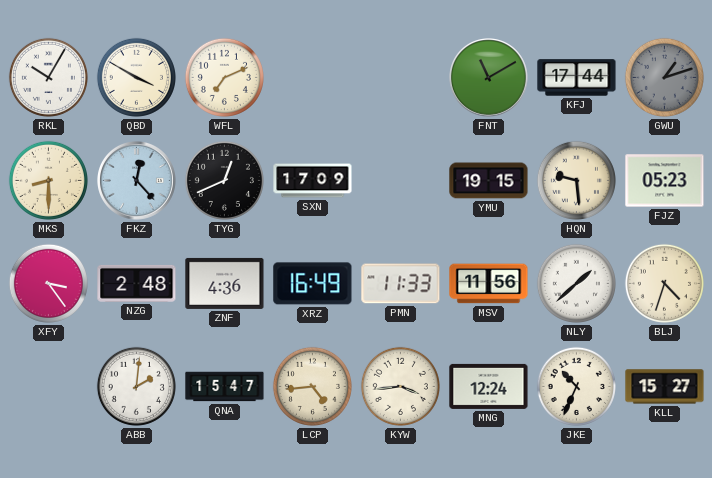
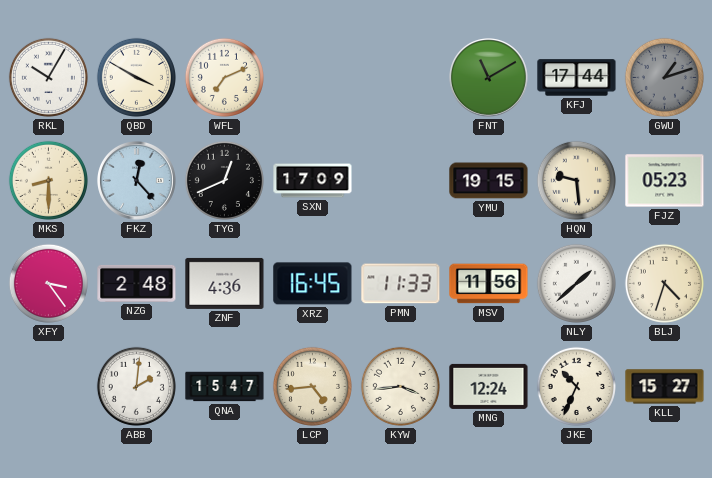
XRZ: 16:49 -> 16:45
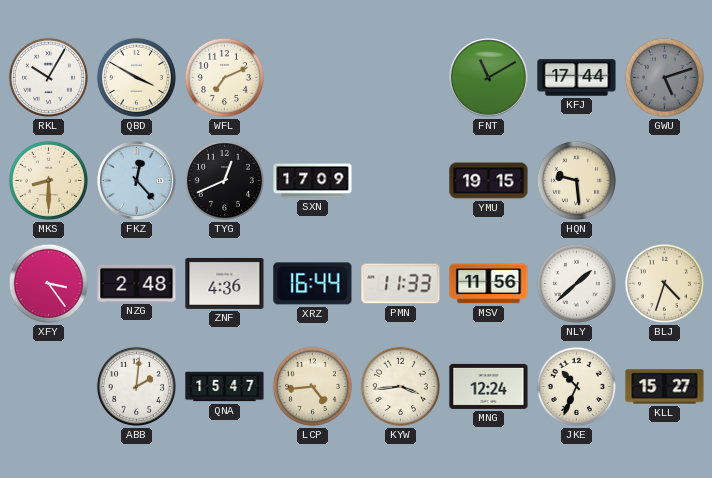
GWU: 1:12 -> 5:12
FJZ: 05:23 -> none
XRZ: 16:45 -> 16:44
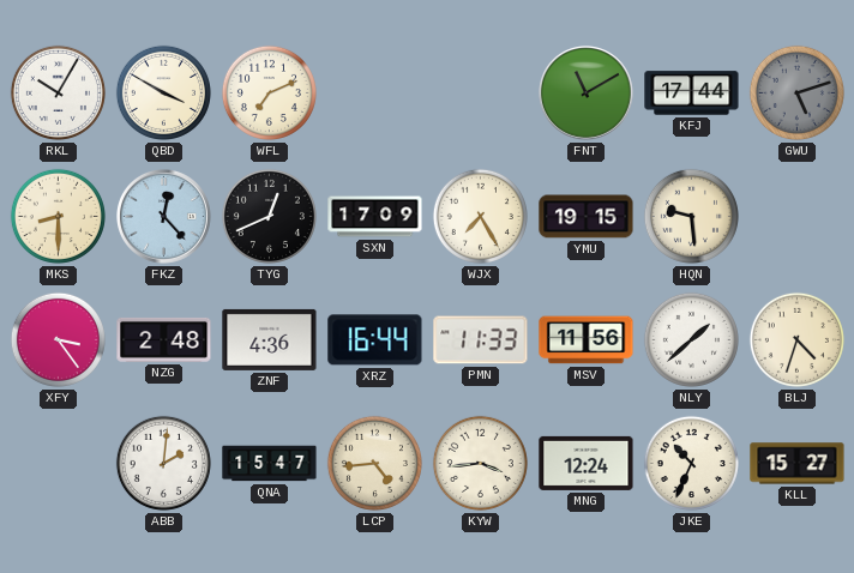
WJX: none -> 7:25
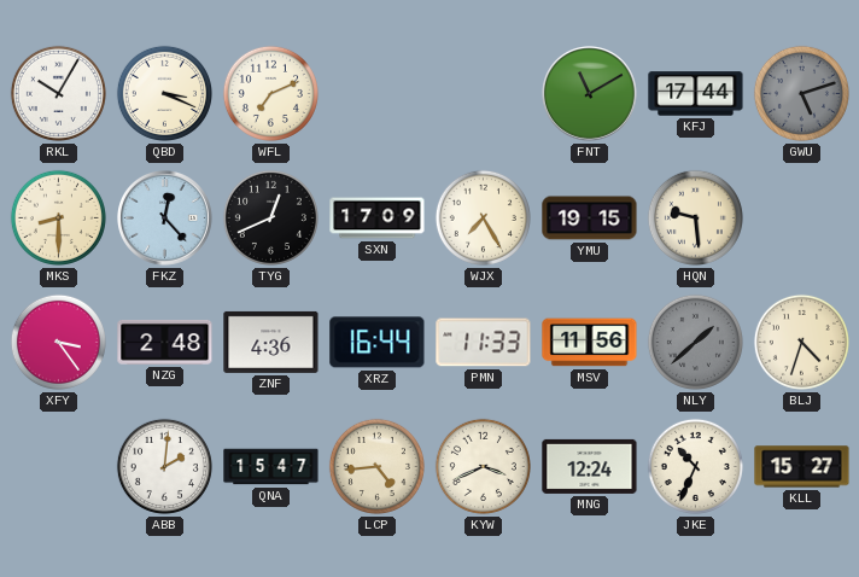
QBD: 3:50 -> 3:19
NLY dial: white -> grey
KYW: 3:44 -> 3:41
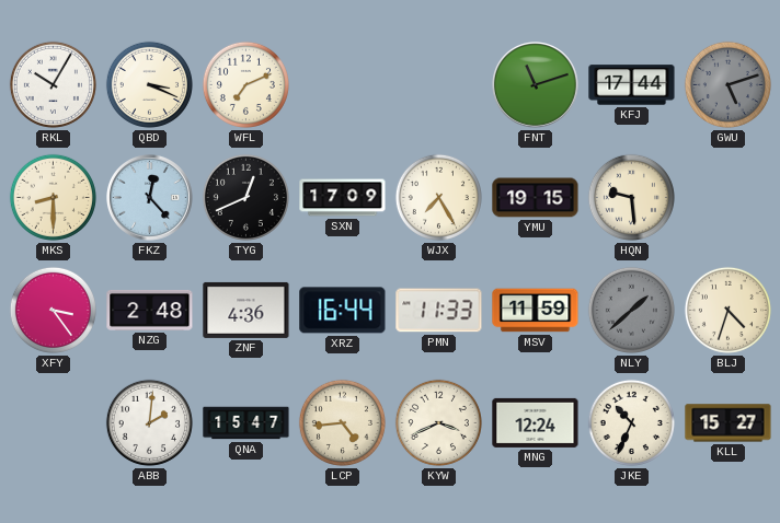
FNT: 11:10 -> 11:12
MSV: 11:56 -> 11:59
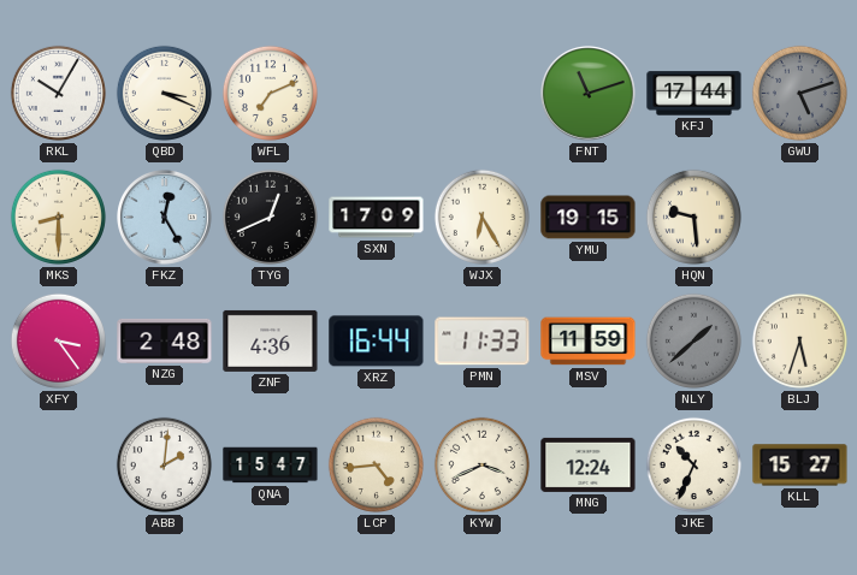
FKZ: 12:23 -> 12:25
WJX: 7:25 -> 6:25
BLJ: 4:33 -> 5:33
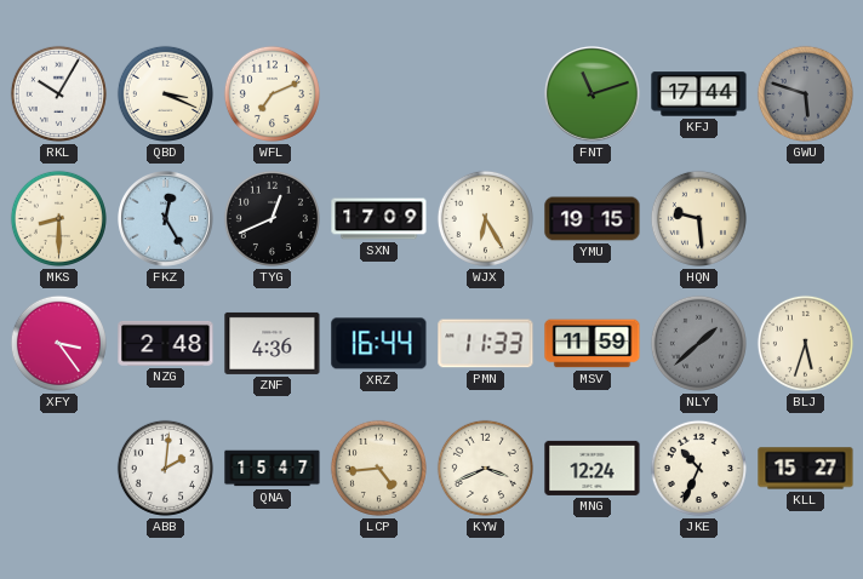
GWU: 5:12 -> 5:48
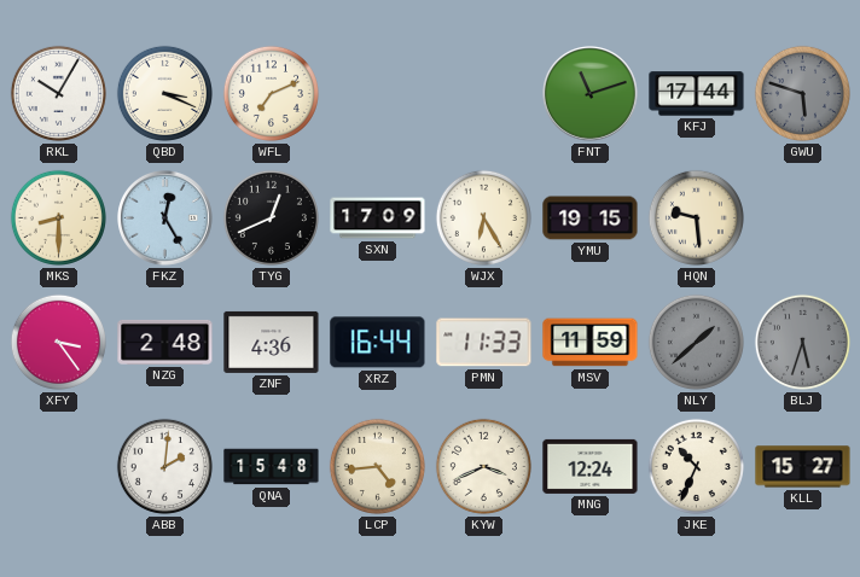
BLJ dial: cream -> grey
QNA: 15:47 -> 15:48
